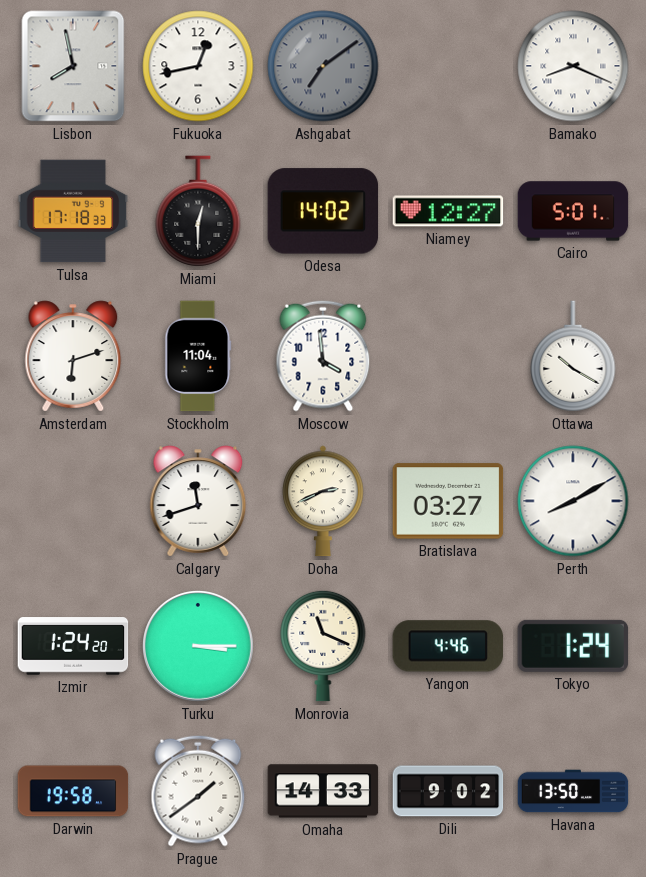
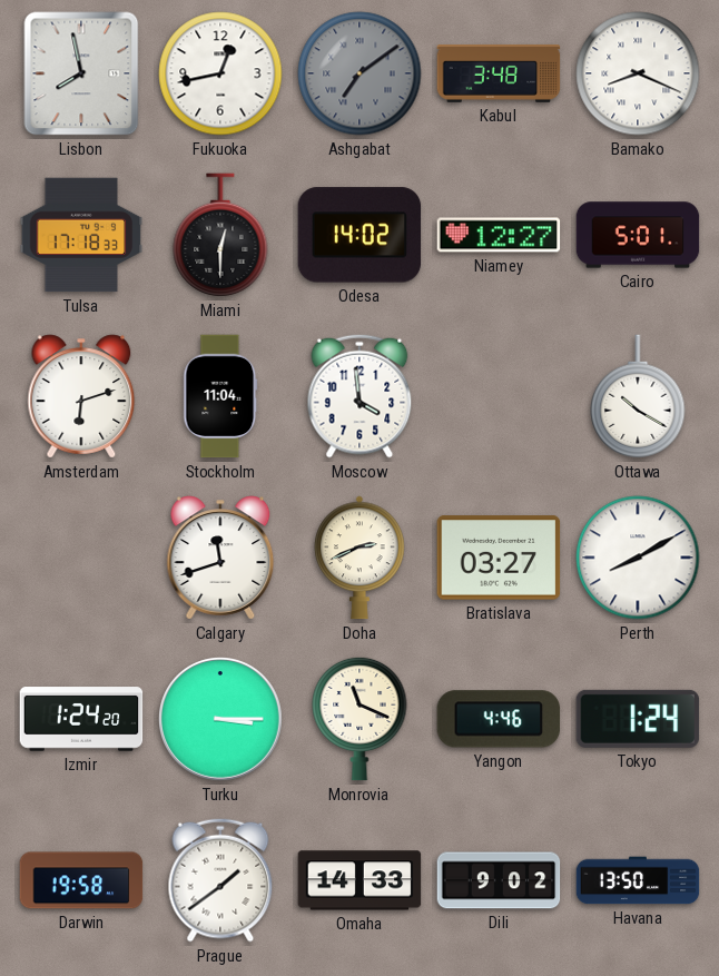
Kabul: none -> 3:48
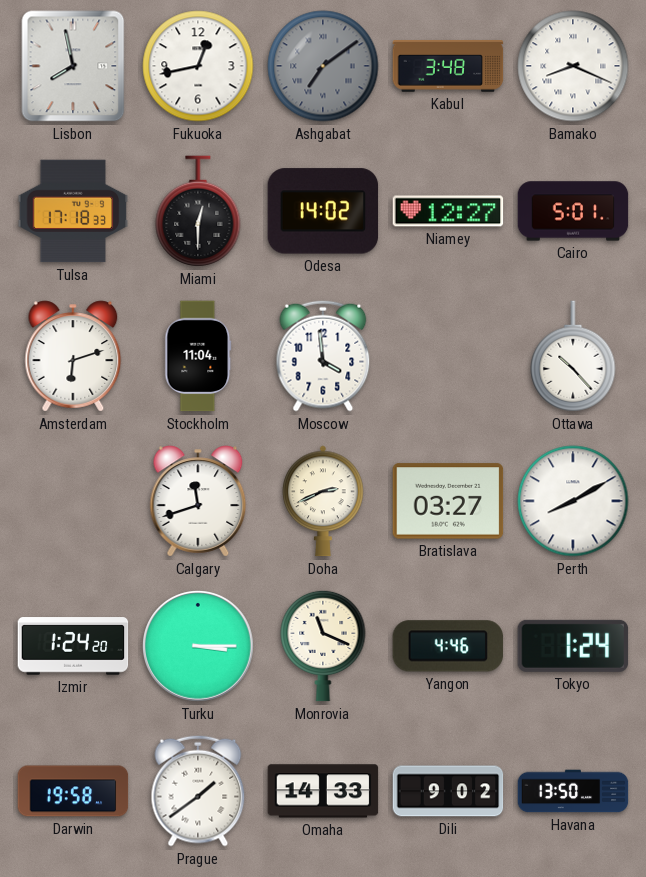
Ottawa: 10:20 -> 10:23
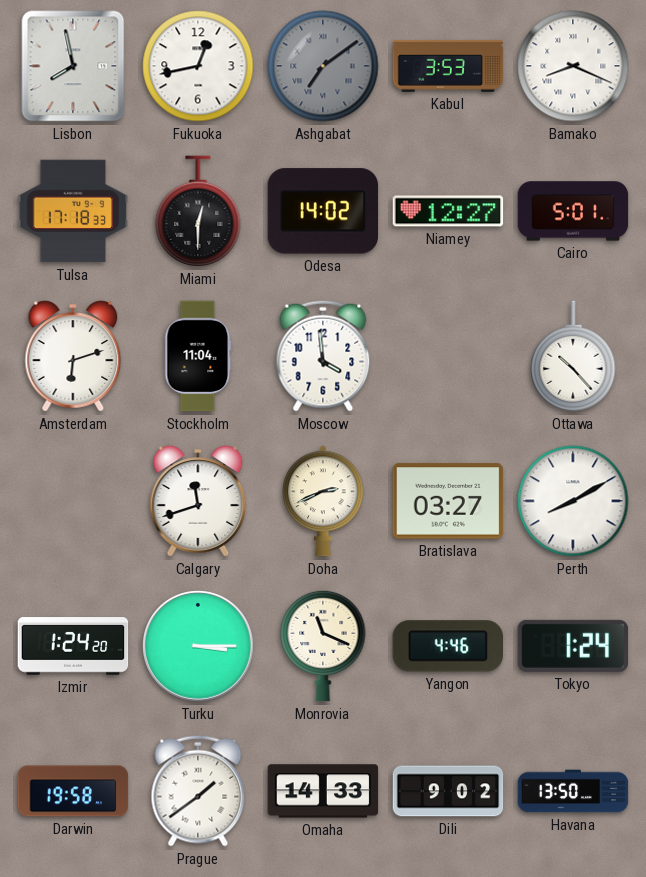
Kabul: 3:48 -> 3:53
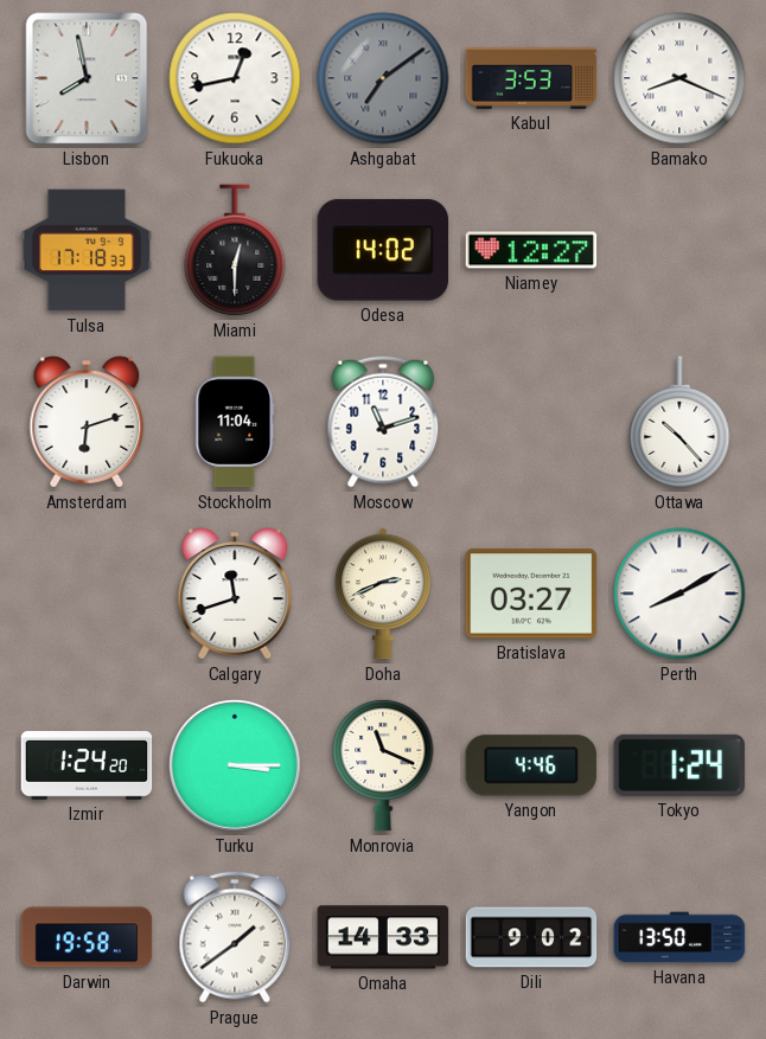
Cairo: 5:01 -> none
Moscow: 3:59 -> 11:12
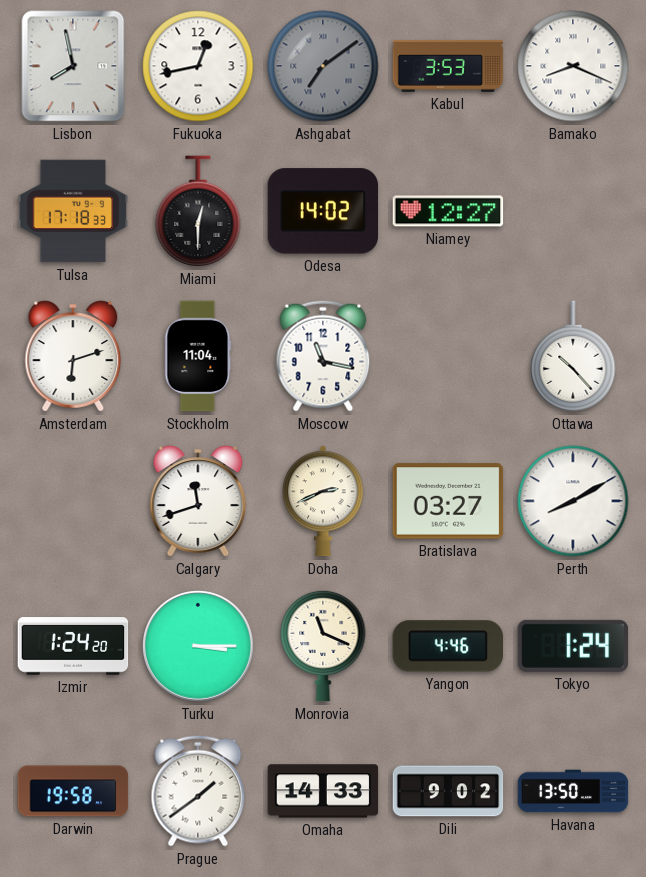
Moscow: 11:12 -> 11:17
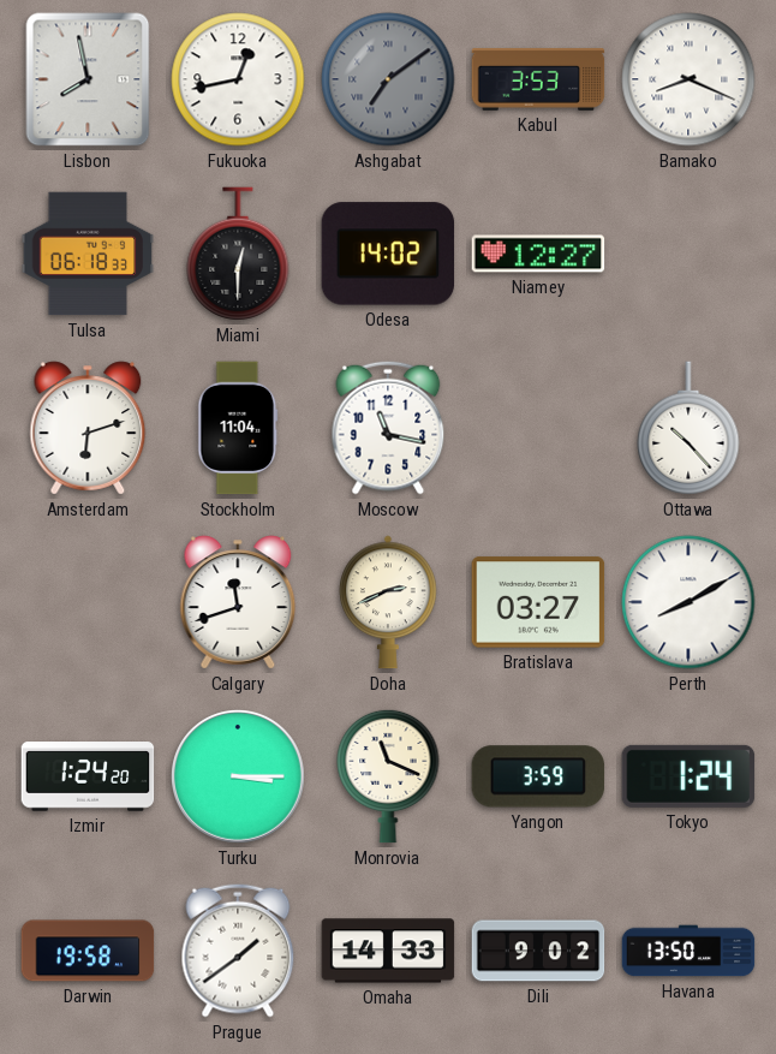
Tulsa: 17:18 -> 06:18
Yangon: 4:46 -> 3:59
